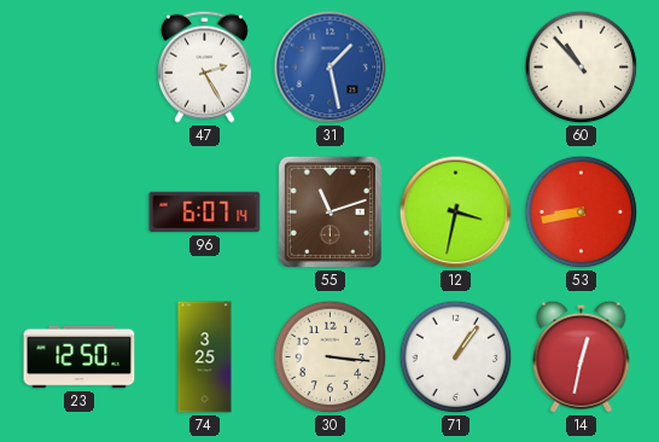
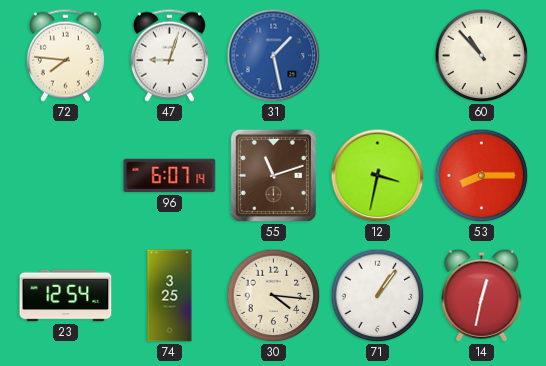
72: none -> 7:46
47: 2:25 -> 9:03
53: 8:43 -> 8:15
23: 12:50 -> 12:54
30: 3:16 -> 4:16
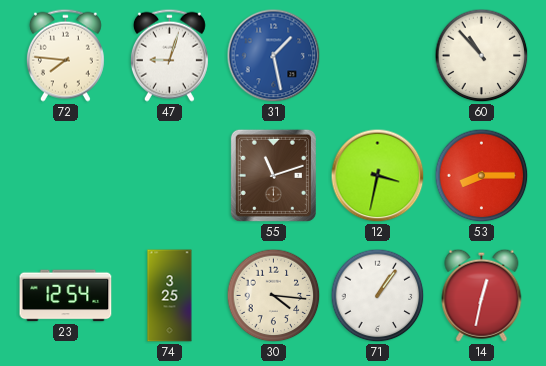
96: 6:07 -> none
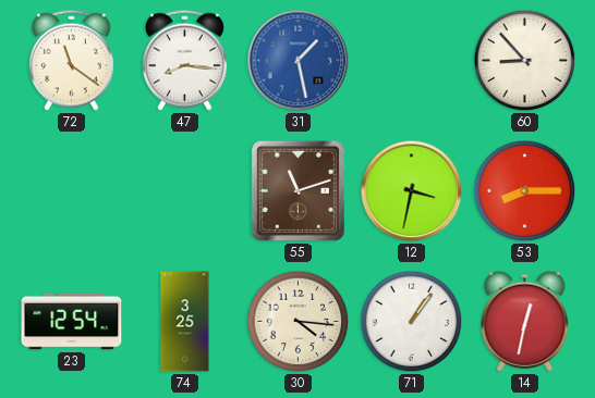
72: 7:46 -> 11:21
47: 9:03 -> 8:16
60: 10:53 -> 8:53
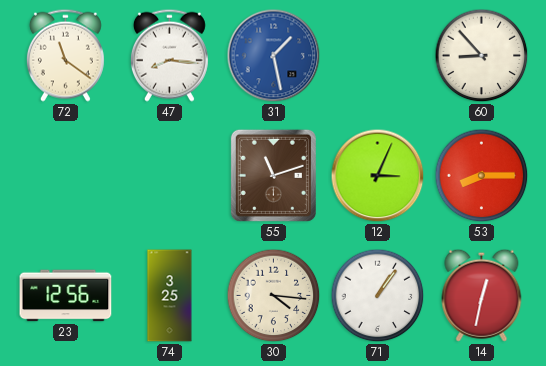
12: 3:32 -> 3:04
23: 12:54 -> 12:56
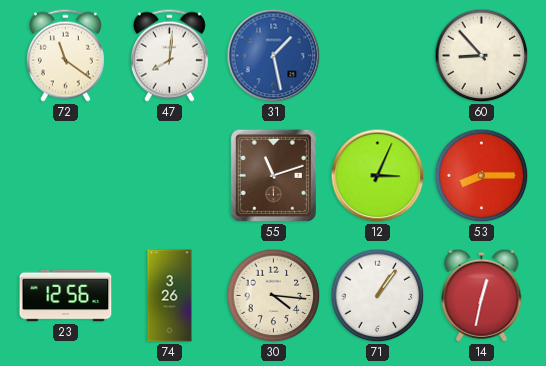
47: 8:16 -> 8:01
74: 3:25 -> 3:26
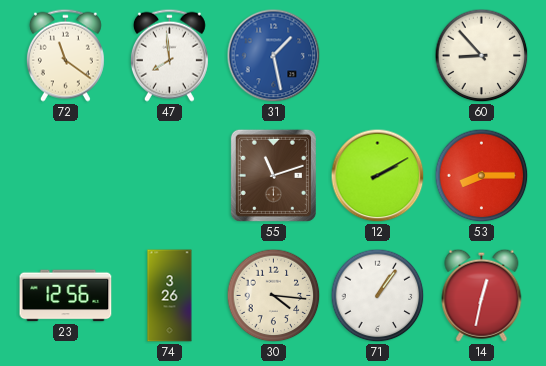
47: 8:01 -> 7:59
12: 3:04 -> 2:10
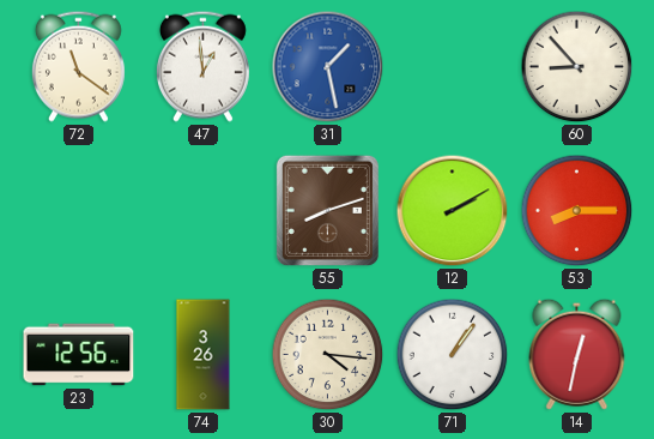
47: 7:59 -> 12:59
55: 11:12 -> 8:12
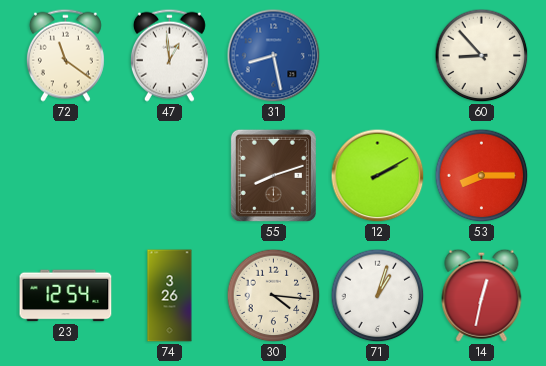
31: 1:28 -> 8:28
23: 12:56 -> 12:54
71: 1:06 -> 1:03
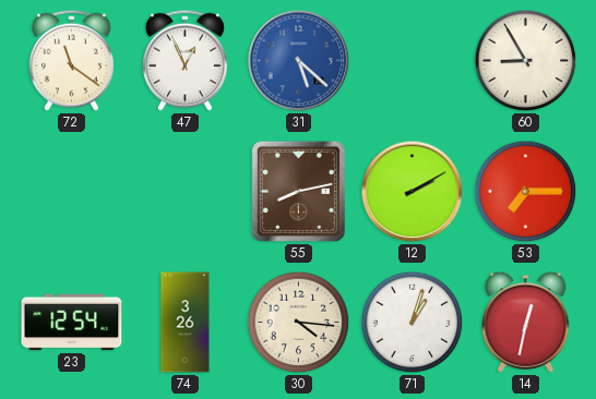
47: 12:59 -> 12:56
31: 8:28 -> 5:22
60: 8:53 -> 8:55
55: 8:12 -> 8:13
53: 8:15 -> 7:15
